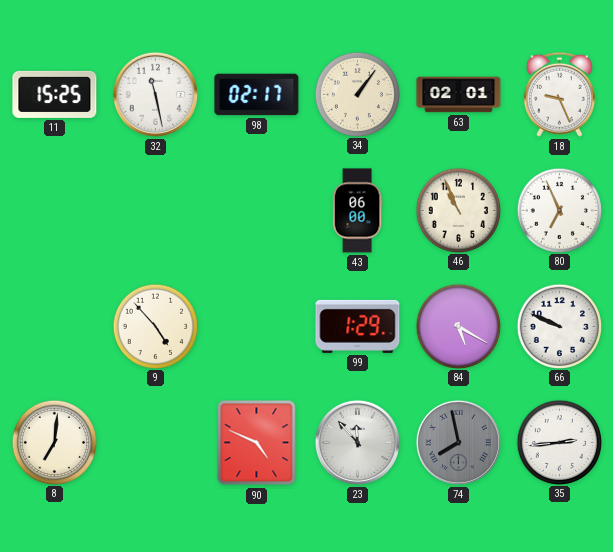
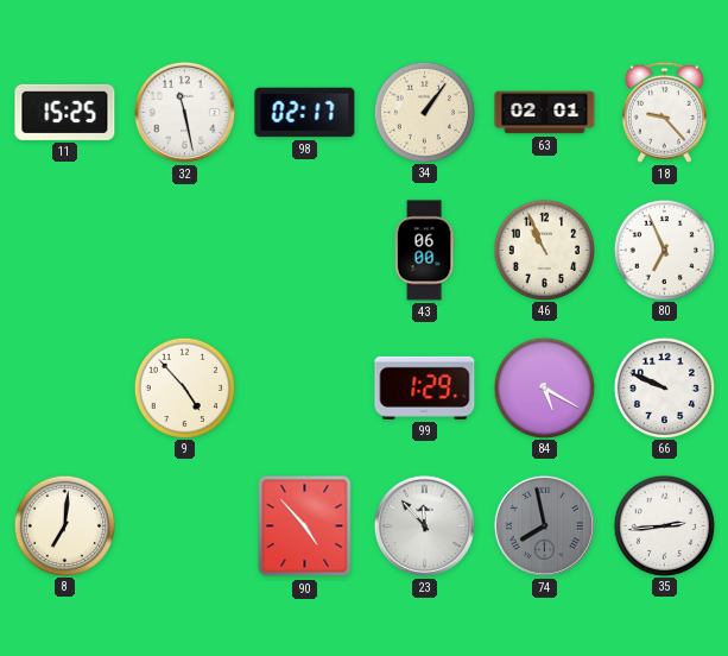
18: 9:26 -> 9:23
90: 4:49 -> 4:53
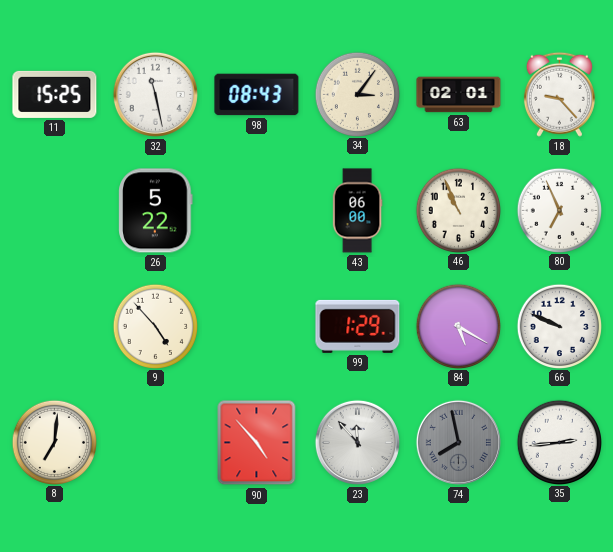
98: 02:17 -> 08:43
34: 1:06 -> 3:06
26: none -> 5:22
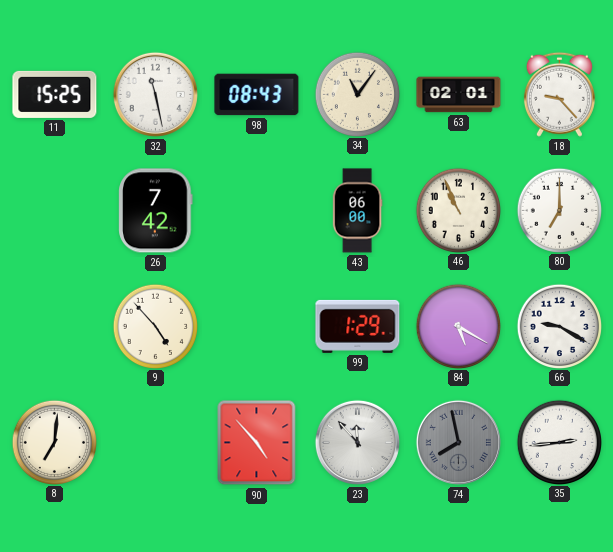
34: 3:06 -> 11:06
26: 5:22 -> 7:42
80: 6:56 -> 7:00
66: 9:49 -> 9:20
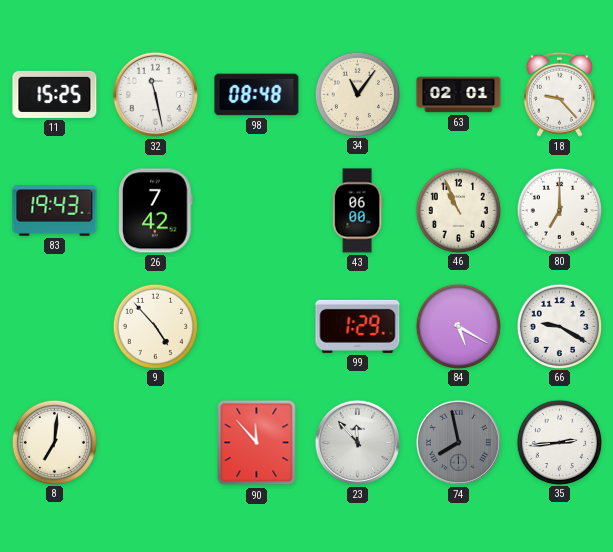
98: 08:43 -> 08:48
83: none -> 19:43
90: 4:53 -> 11:53
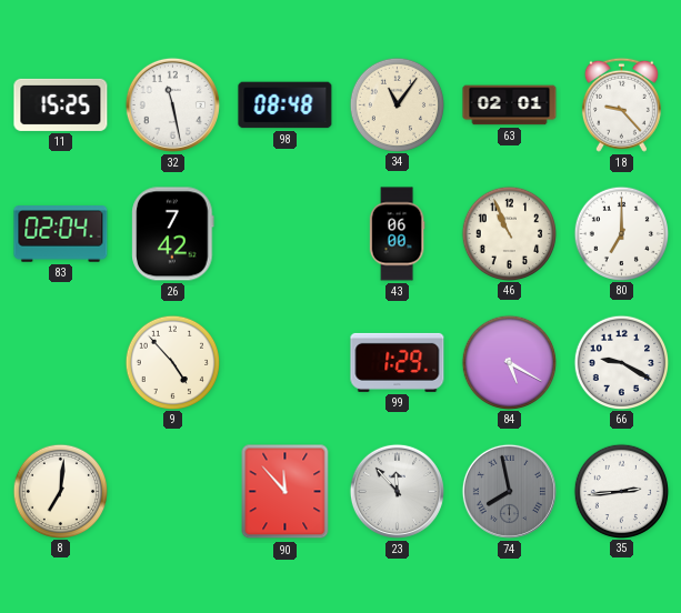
83: 19:43 -> 02:04
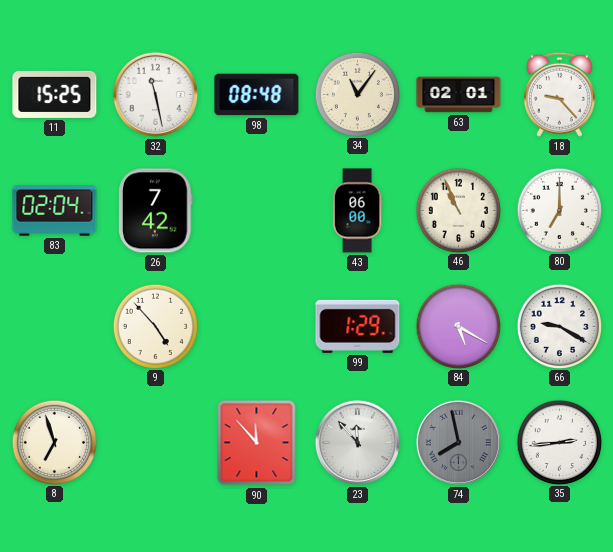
8: 7:01 -> 6:57
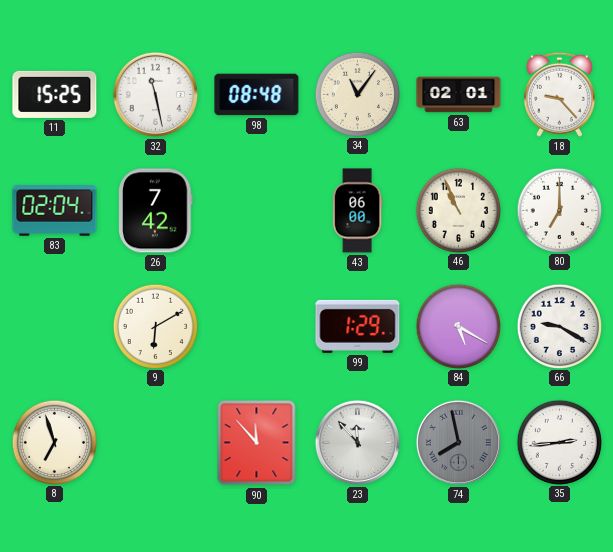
9: 4:53 -> 6:10
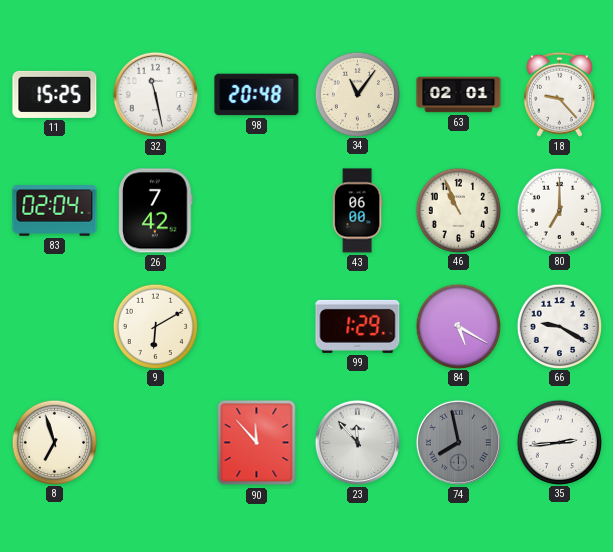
98: 08:48 -> 20:48
